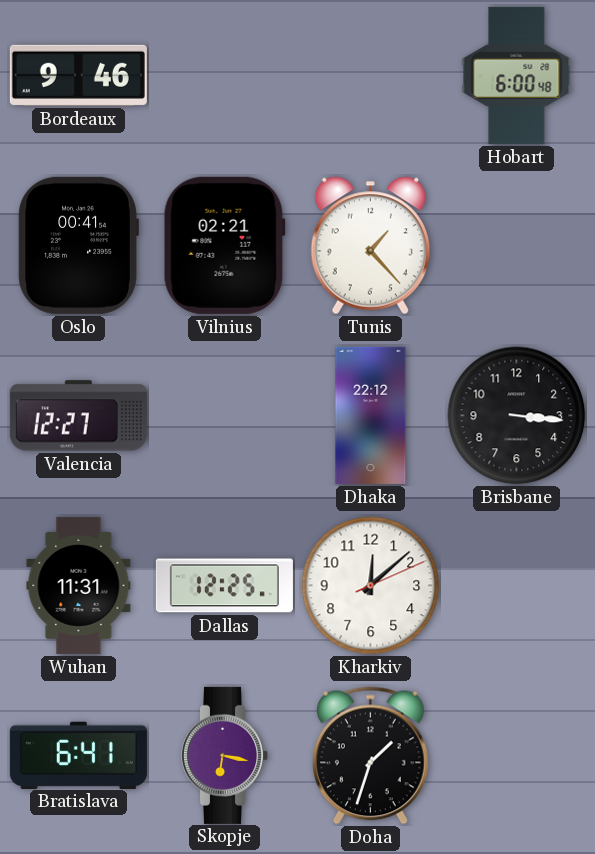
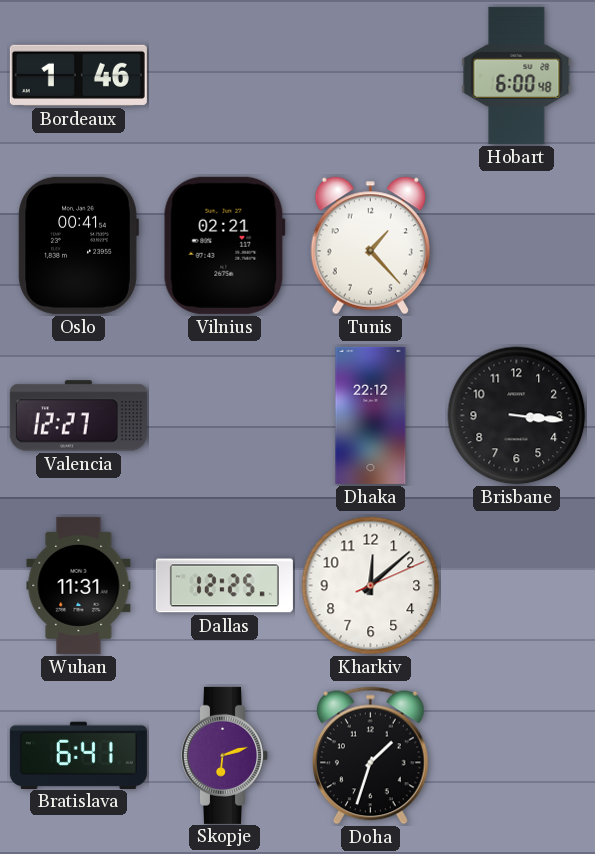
Bordeaux: 9:46 -> 1:46
Skopje: 6:17 -> 6:12
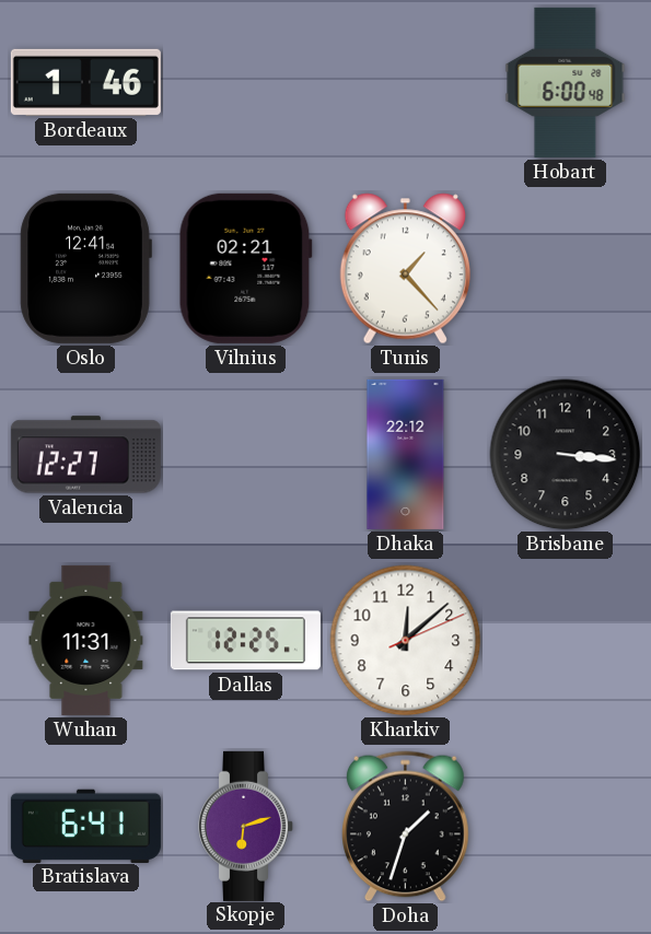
Oslo: 00:41 -> 12:41
